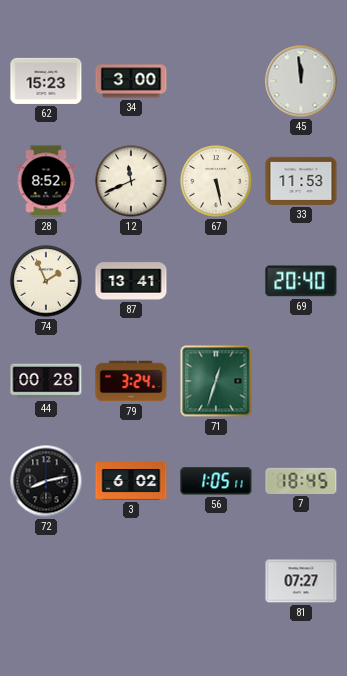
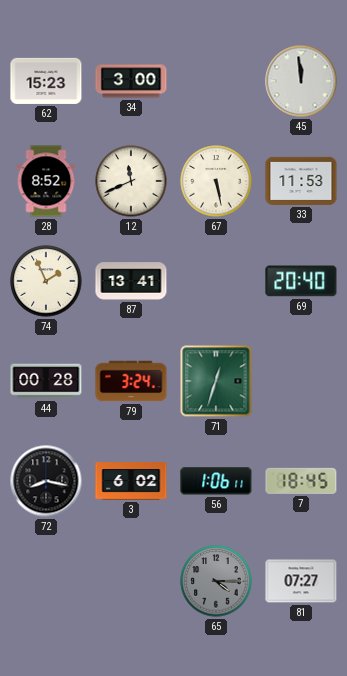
72: 8:13 -> 8:17
56: 1:05 -> 1:06
65: none -> 4:15
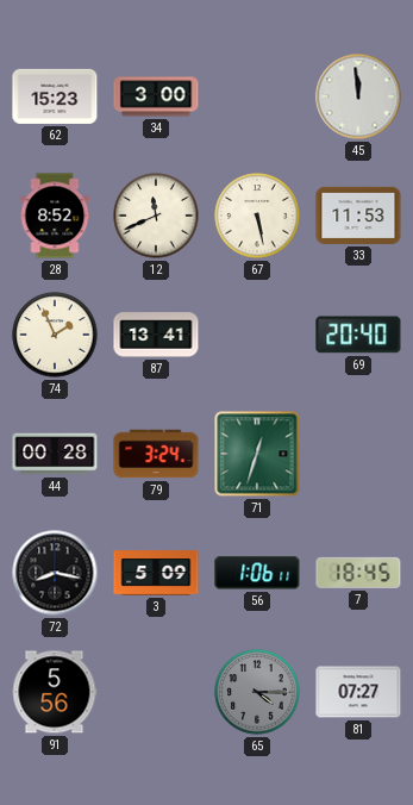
3: 6:02 -> 5:09
91: none -> 5:56
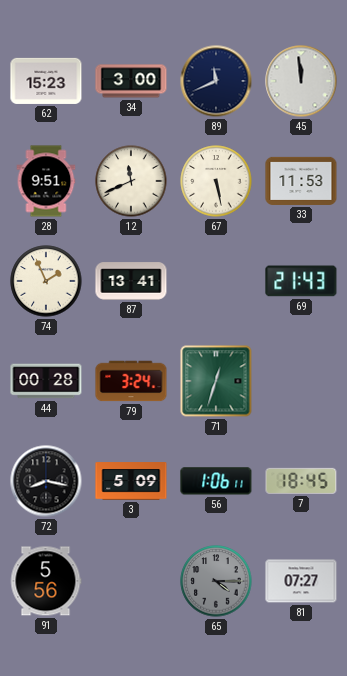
89: none -> 11:41
28: 8:52 -> 9:51
69: 20:40 -> 21:43
